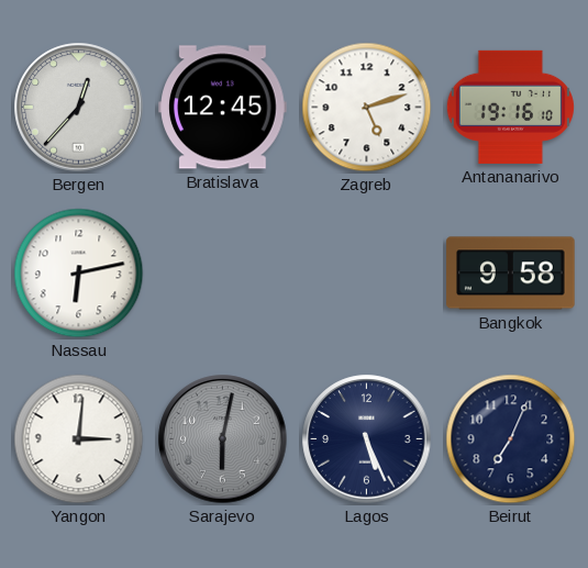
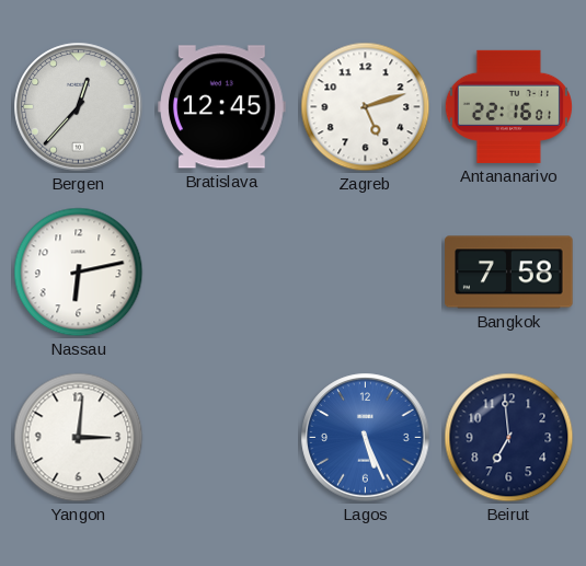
Antananarivo: 19:16 -> 22:16
Bangkok: 9:58 -> 7:58
Sarajevo: 6:02 -> none
Lagos dial: navy -> blue
Beirut: 7:04 -> 6:59
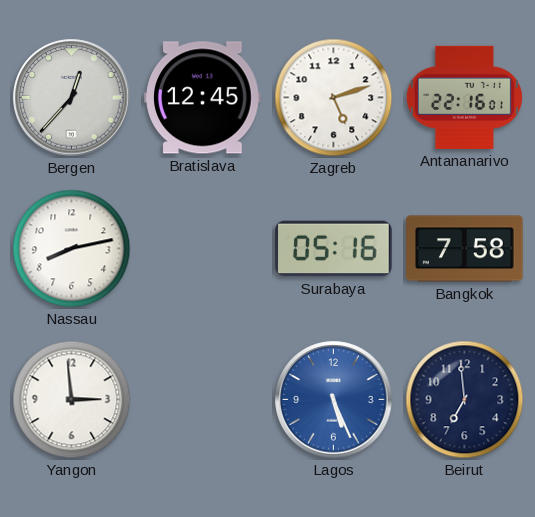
Nassau: 6:13 -> 8:13
Surabaya: none -> 05:16
Yangon: 3:01 -> 2:59
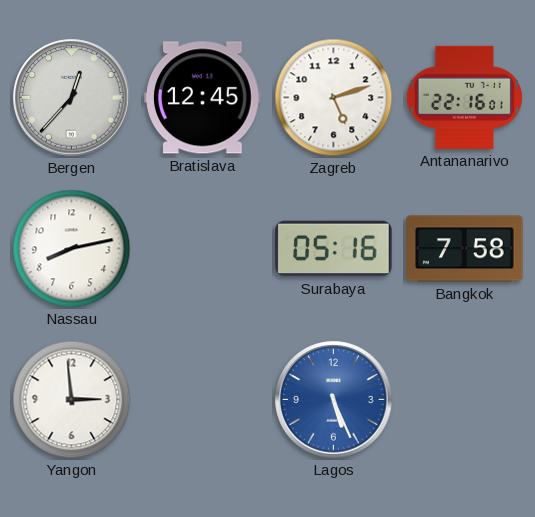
Beirut: 6:59 -> none
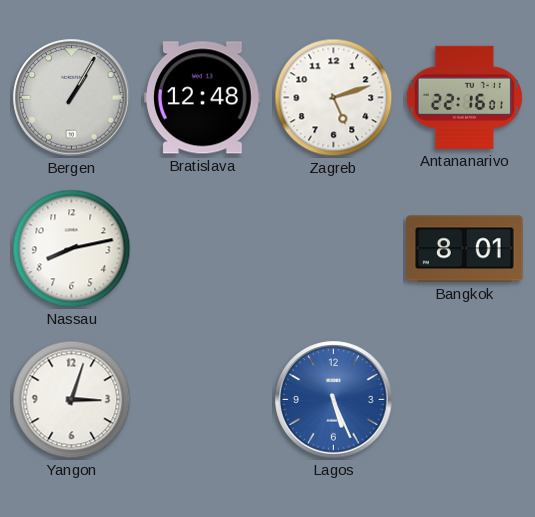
Bergen: 12:37 -> 1:05
Bratislava: 12:45 -> 12:48
Surabaya: 05:16 -> none
Bangkok: 7:58 -> 8:01
Yangon: 2:59 -> 3:03
